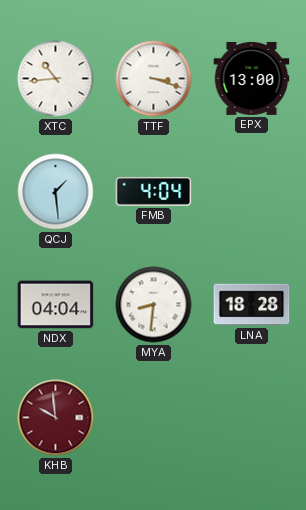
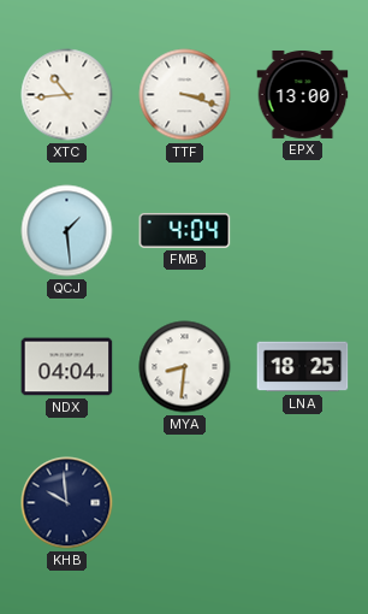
LNA: 18:28 -> 18:25
KHB dial: burgundy -> navy
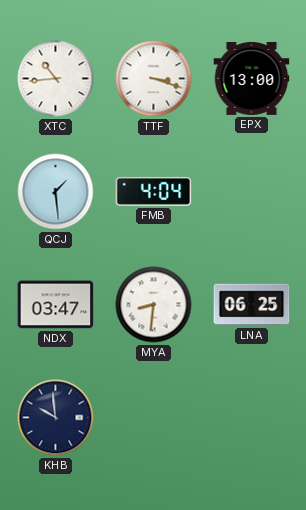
NDX: 04:04 -> 03:47
LNA: 18:25 -> 06:25
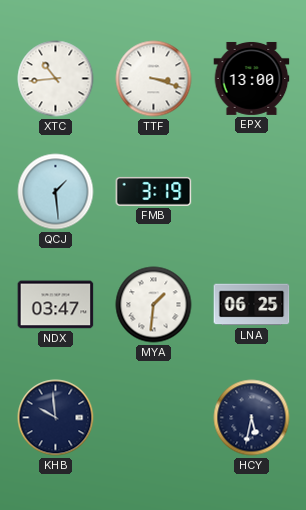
FMB: 4:04 -> 3:19
MYA: 8:31 -> 1:31
HCY: none -> 5:32
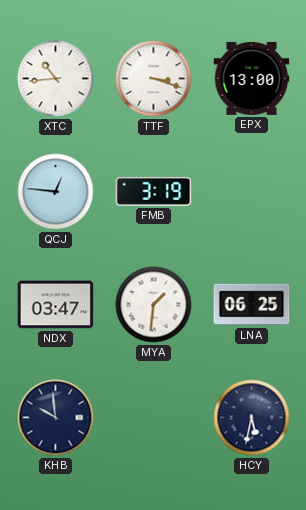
QCJ: 1:29 -> 12:46
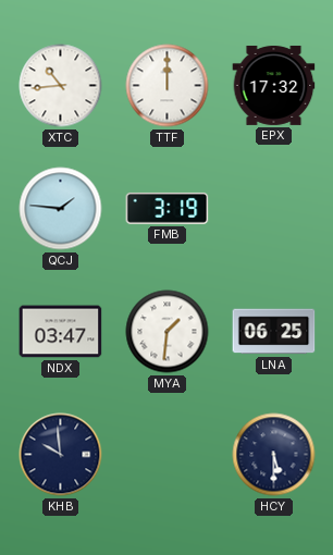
TTF: 3:18 -> 12:00
EPX: 13:00 -> 17:32
QCJ: 12:46 -> 1:46
HCY: 5:32 -> 5:30
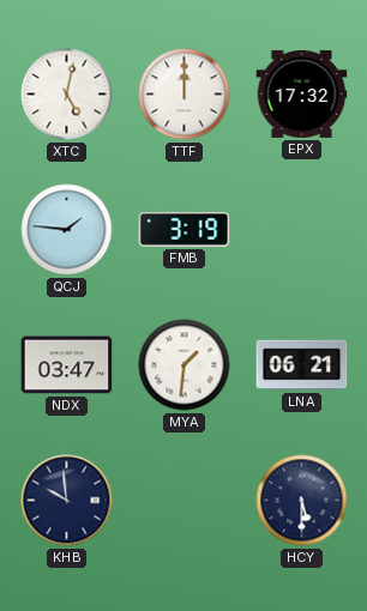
XTC: 10:44 -> 5:02
LNA: 06:25 -> 06:21
